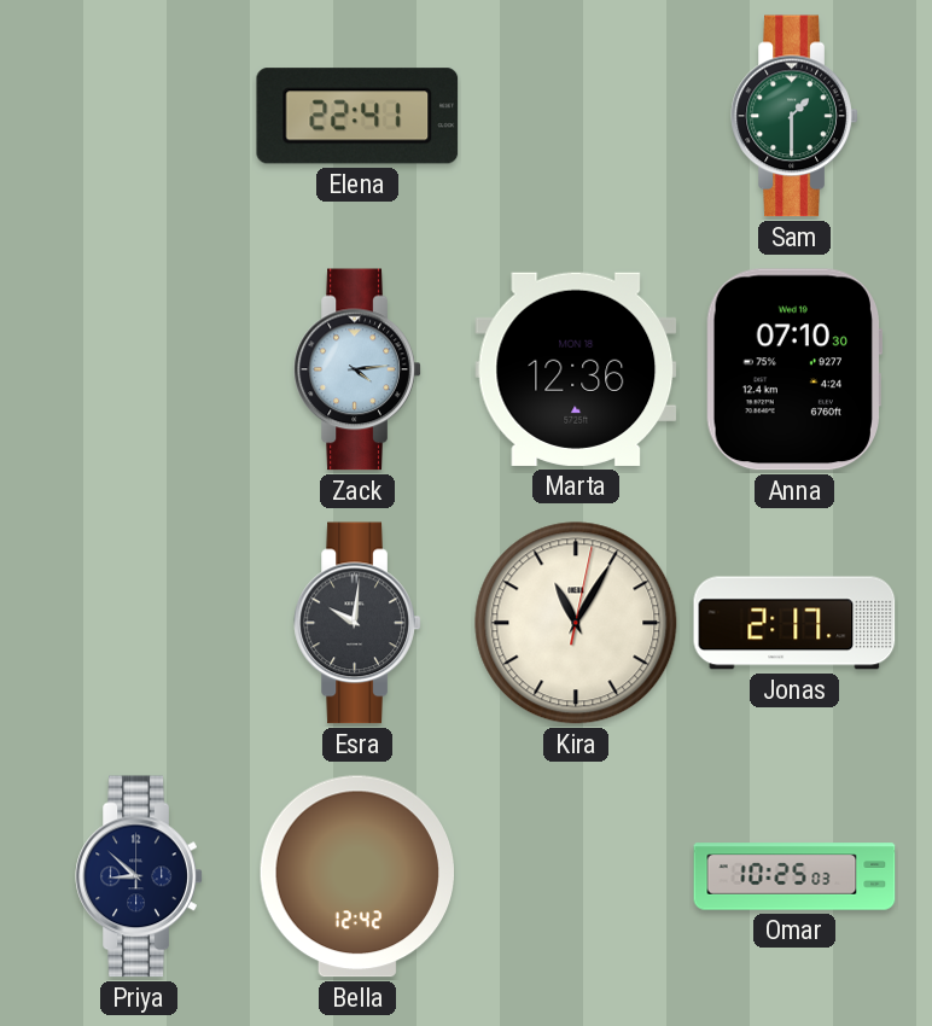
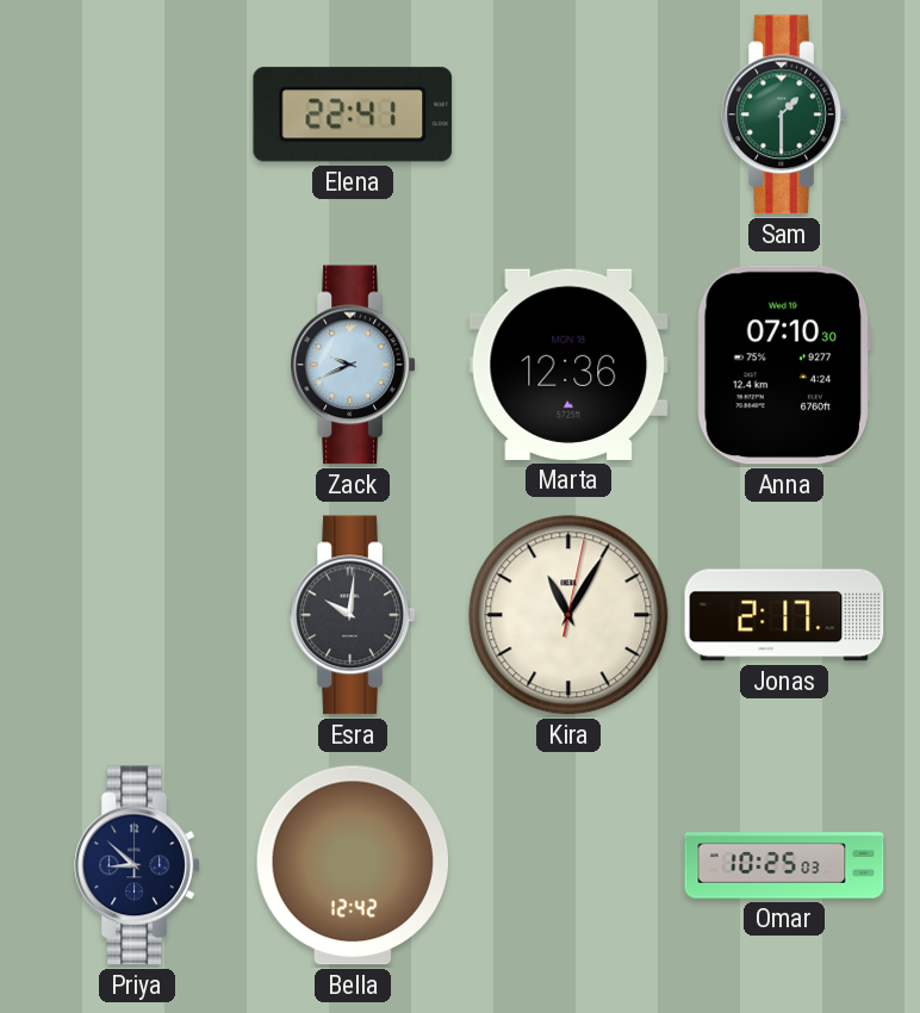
Zack: 4:14 -> 9:41
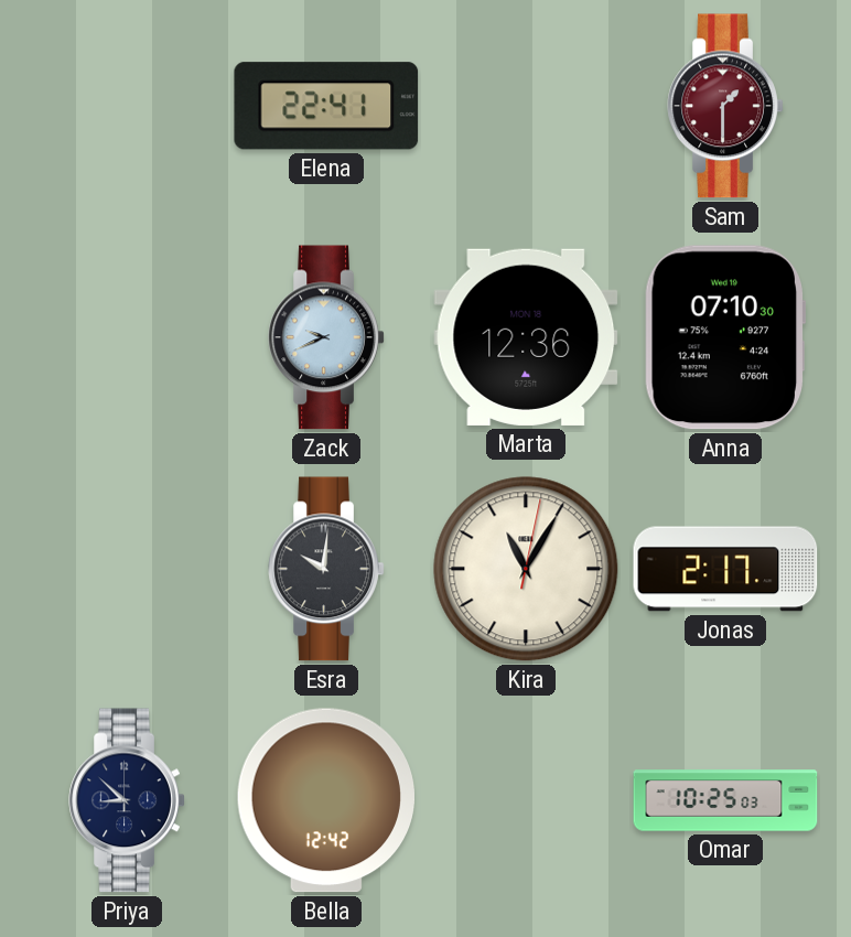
Sam dial: green -> burgundy
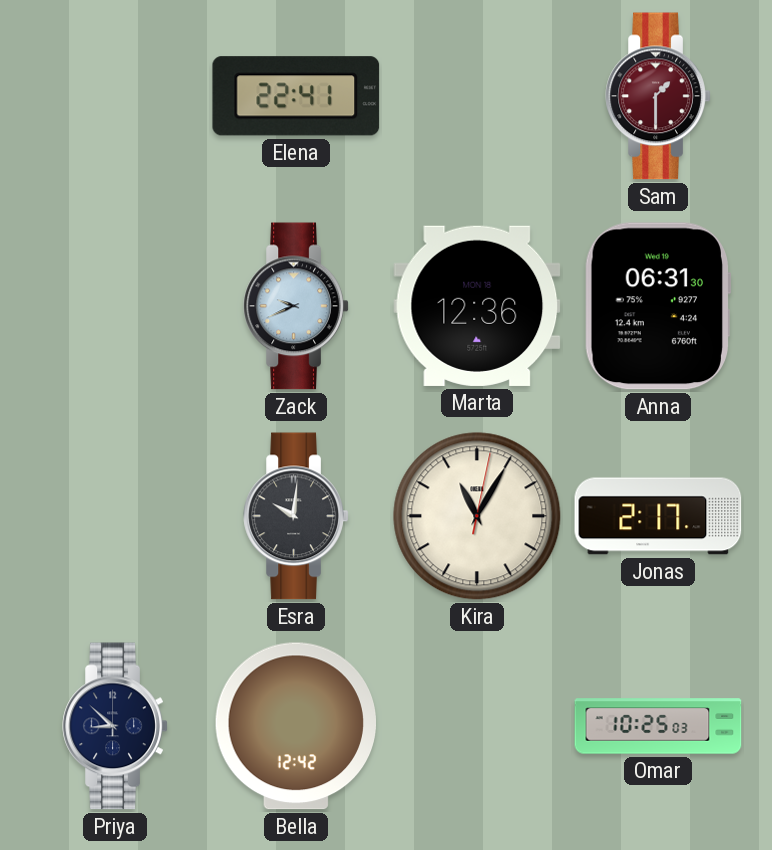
Anna: 07:10 -> 06:31
